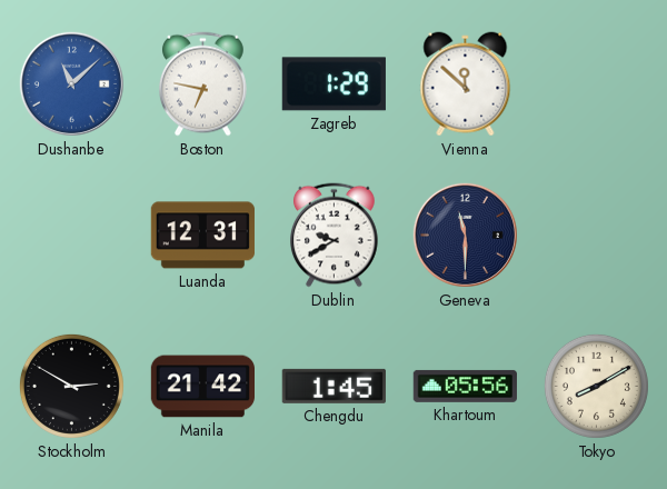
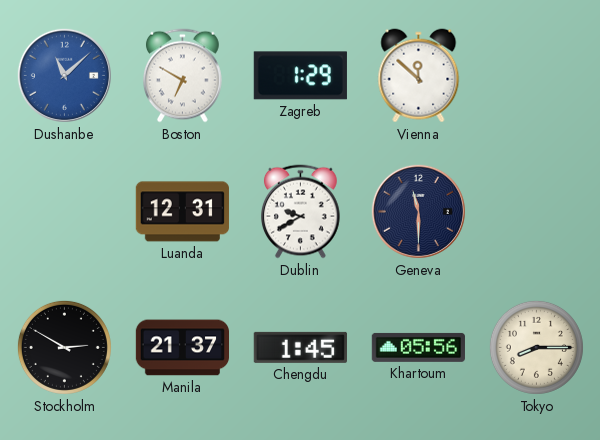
Boston: 6:47 -> 6:50
Manila: 21:42 -> 21:37
Tokyo: 8:10 -> 8:15
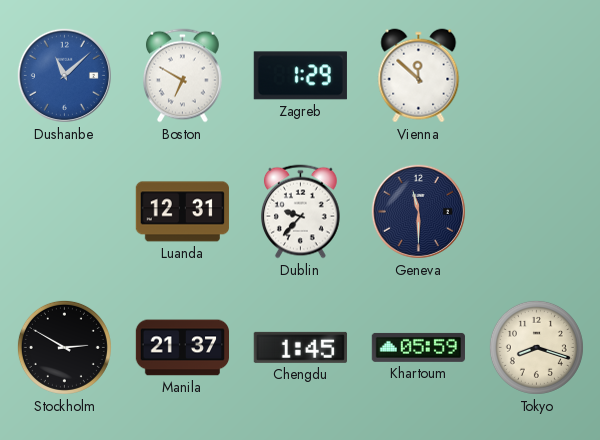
Dublin: 9:40 -> 9:37
Khartoum: 05:56 -> 05:59
Tokyo: 8:15 -> 8:18
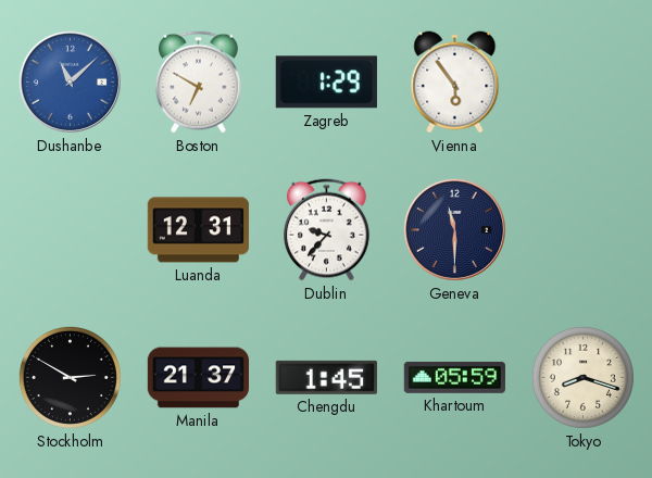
Vienna: 11:52 -> 5:54
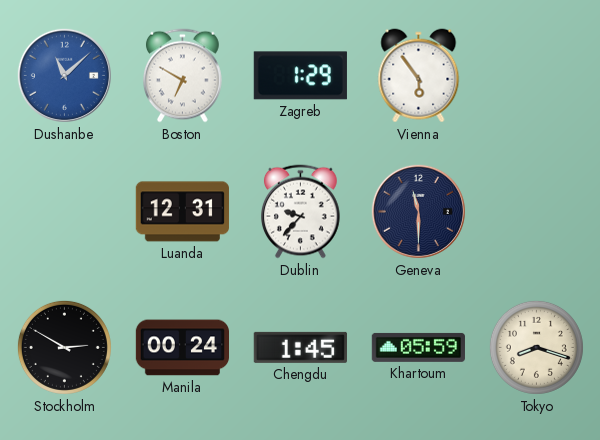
Manila: 21:37 -> 00:24
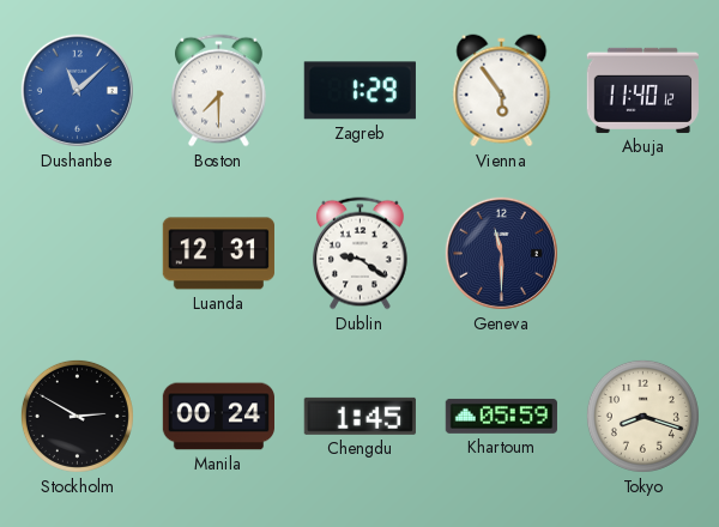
Boston: 6:50 -> 7:30
Abuja: none -> 11:40
Dublin: 9:37 -> 9:21
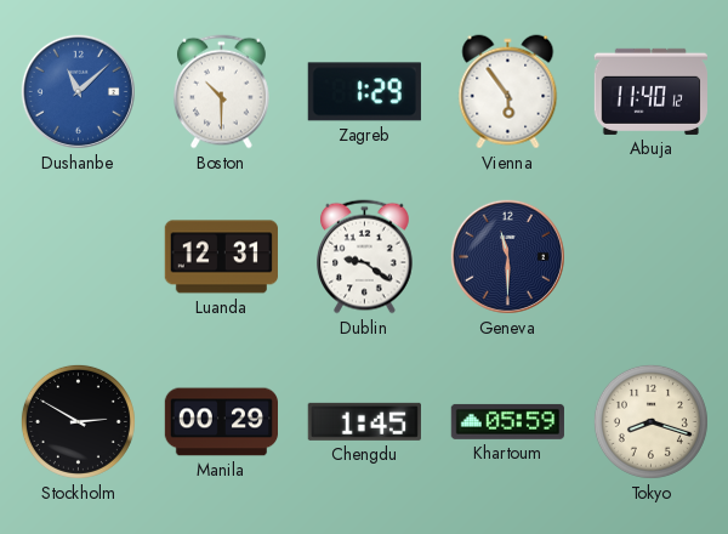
Boston: 7:30 -> 10:30
Manila: 00:24 -> 00:29
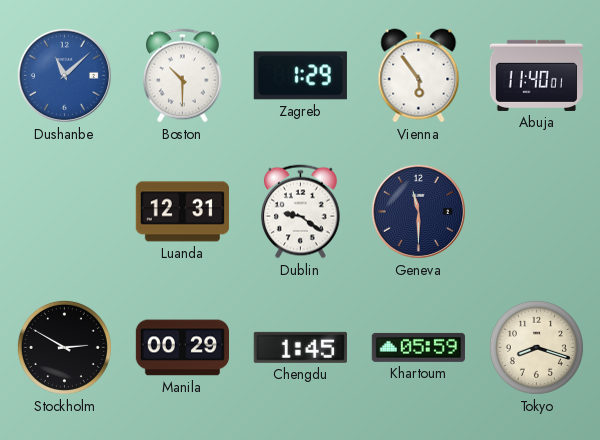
Abuja: 11:40:12 -> 11:40:01
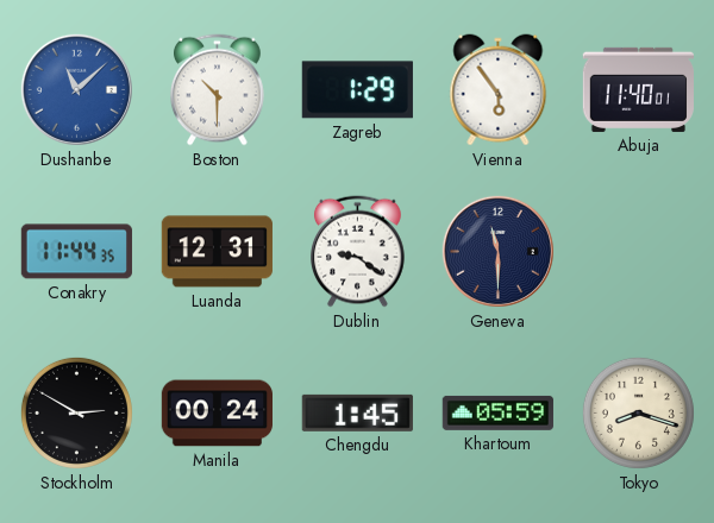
Conakry: none -> 11:44
Manila: 00:29 -> 00:24
